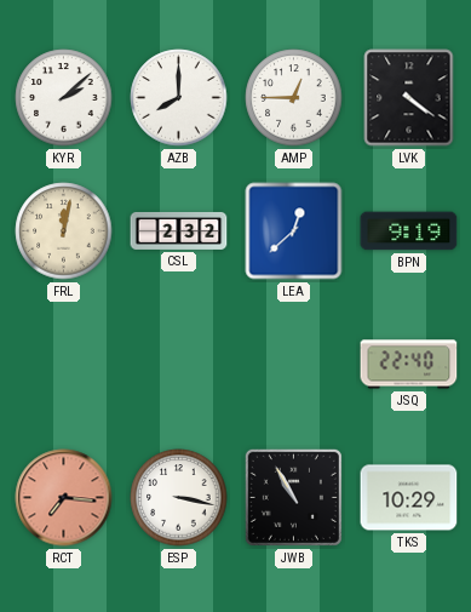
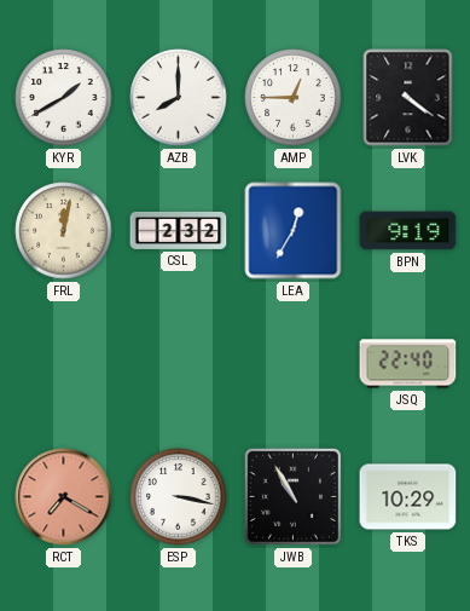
KYR: 2:08 -> 1:40
LEA: 12:38 -> 12:35
RCT: 7:16 -> 7:20
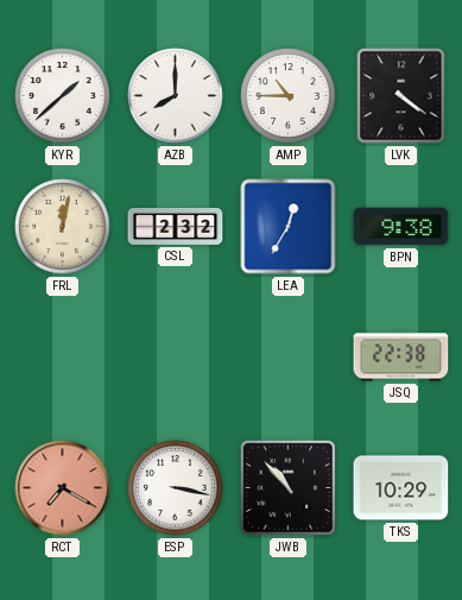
KYR: 1:40 -> 1:38
AMP: 12:45 -> 10:45
BPN: 9:19 -> 9:38
JSQ: 22:40 -> 22:38
JWB: 10:55 -> 10:53
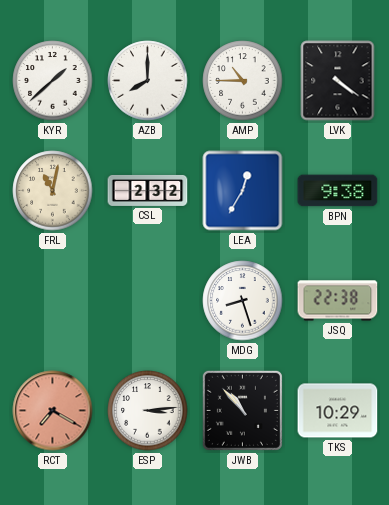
FRL: 12:02 -> 11:02
MDG: none -> 8:27
ESP: 3:17 -> 3:14
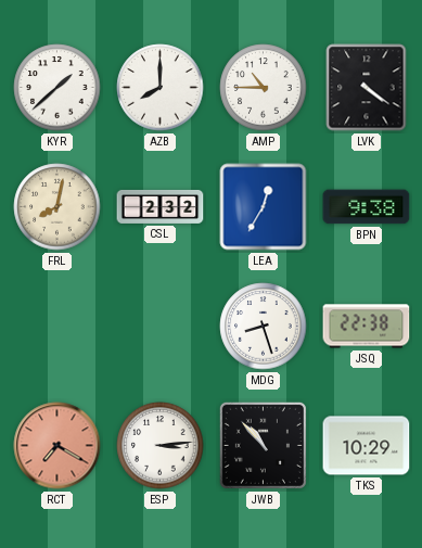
FRL: 11:02 -> 8:02
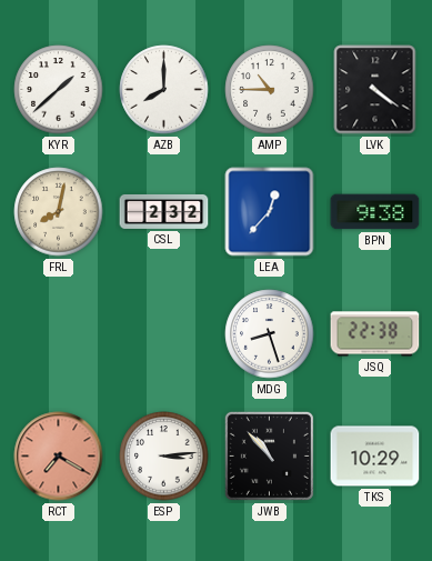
LEA: 12:35 -> 12:37
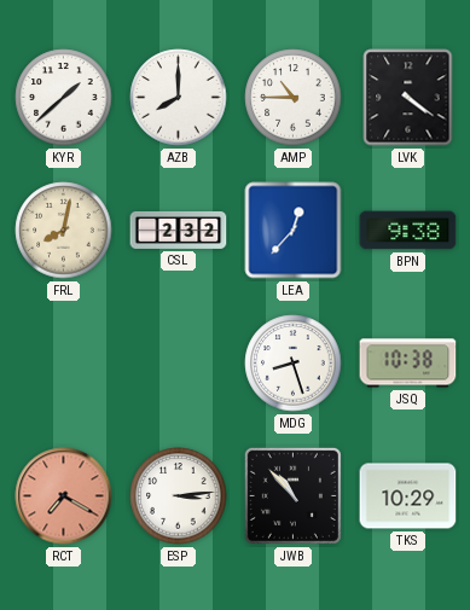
JSQ: 22:38 -> 10:38
